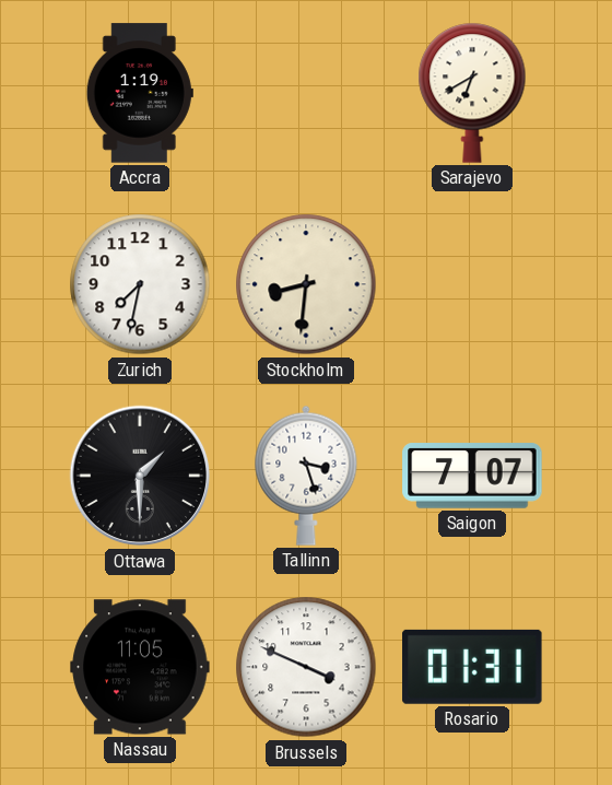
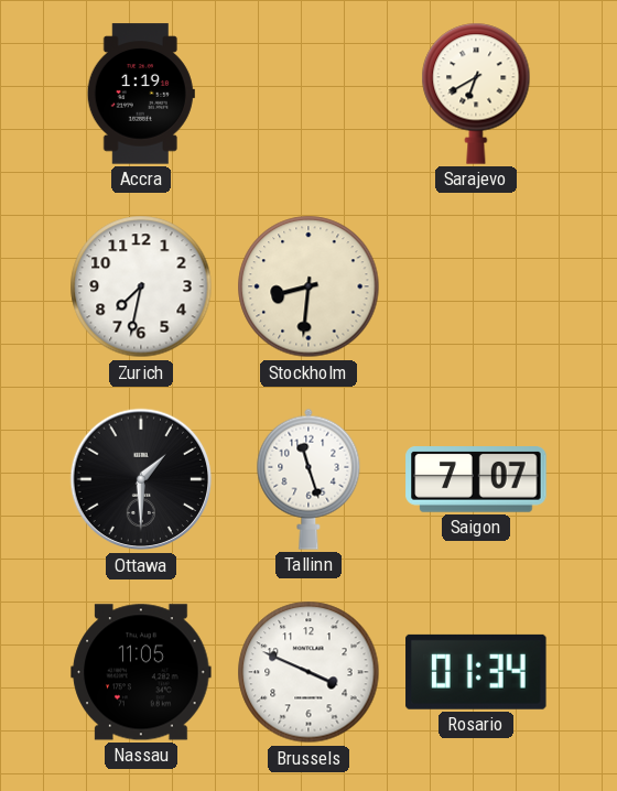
Tallinn: 3:27 -> 11:27
Rosario: 01:31 -> 01:34
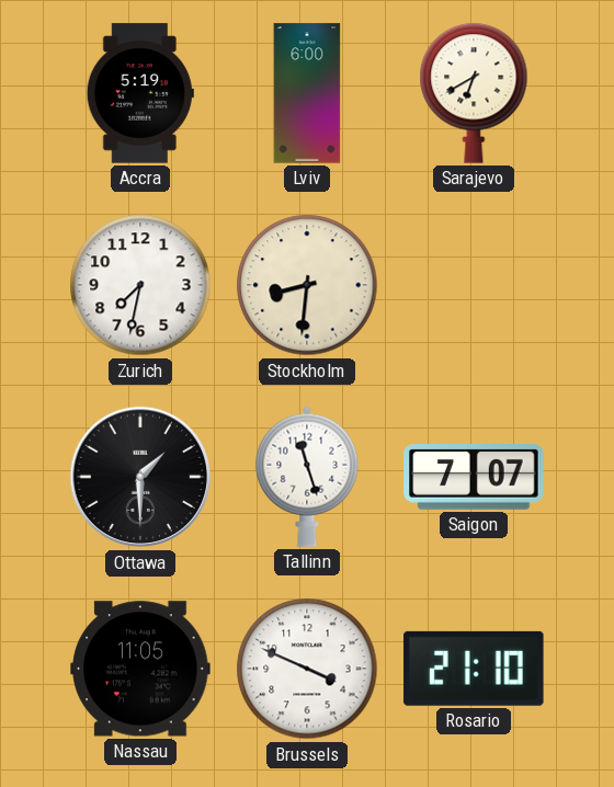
Accra: 1:19 -> 5:19
Lviv: none -> 6:00
Rosario: 01:34 -> 21:10
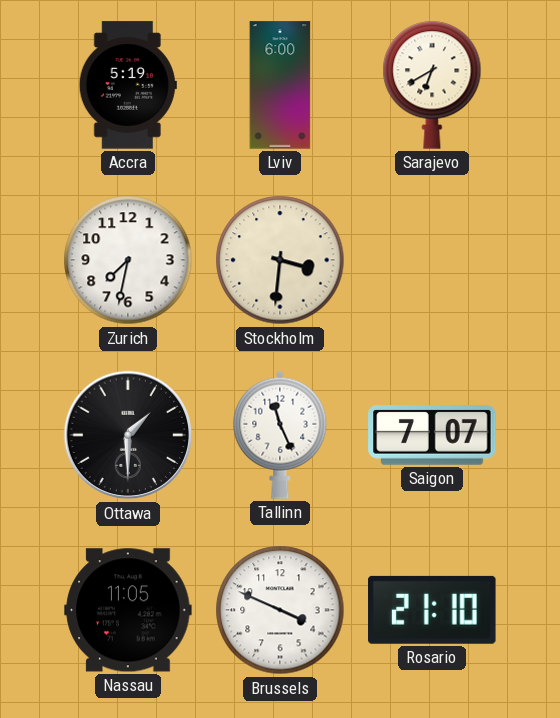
Stockholm: 8:31 -> 3:31
Tallinn: 11:27 -> 11:26
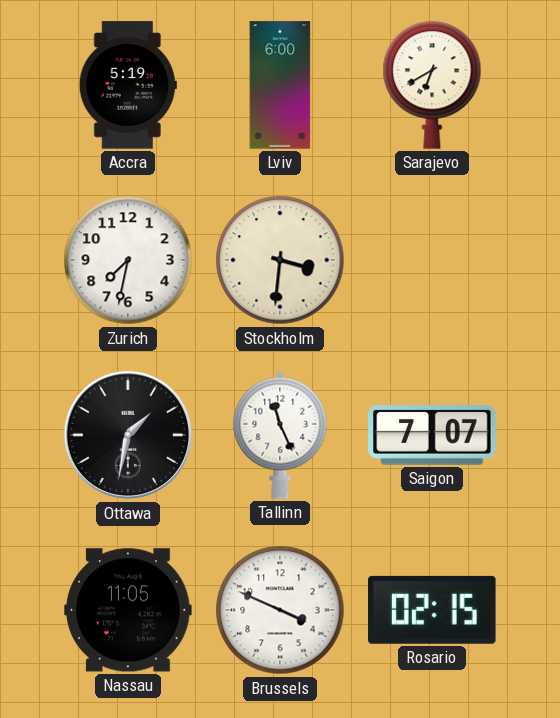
Ottawa: 1:30 -> 1:32
Rosario: 21:10 -> 02:15
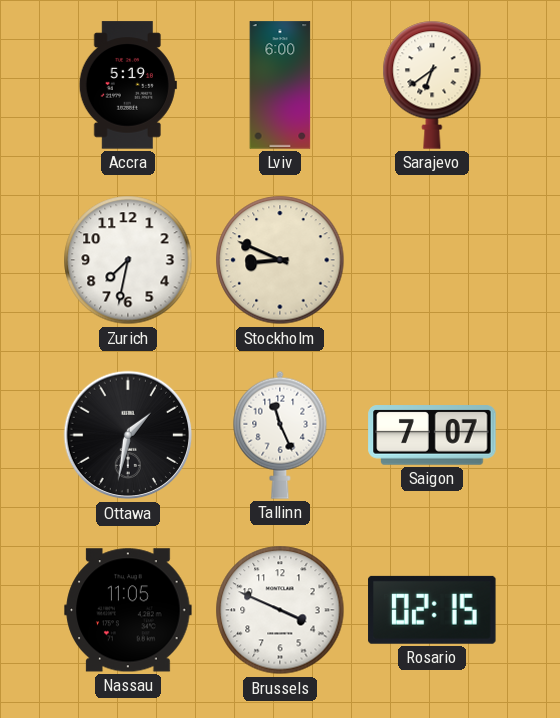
Sarajevo: 6:40 -> 6:39
Stockholm: 3:31 -> 8:49
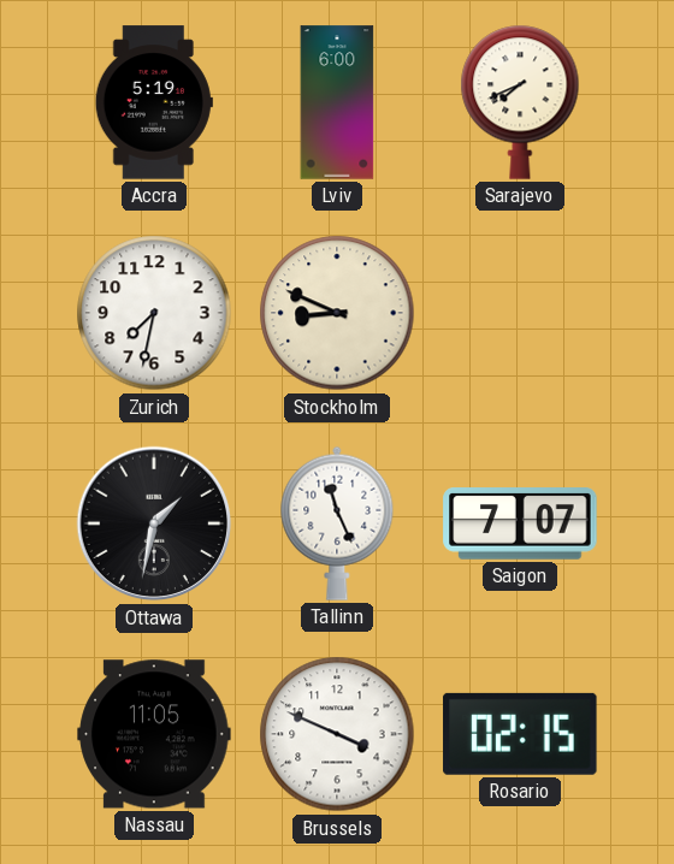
Sarajevo: 6:39 -> 7:41
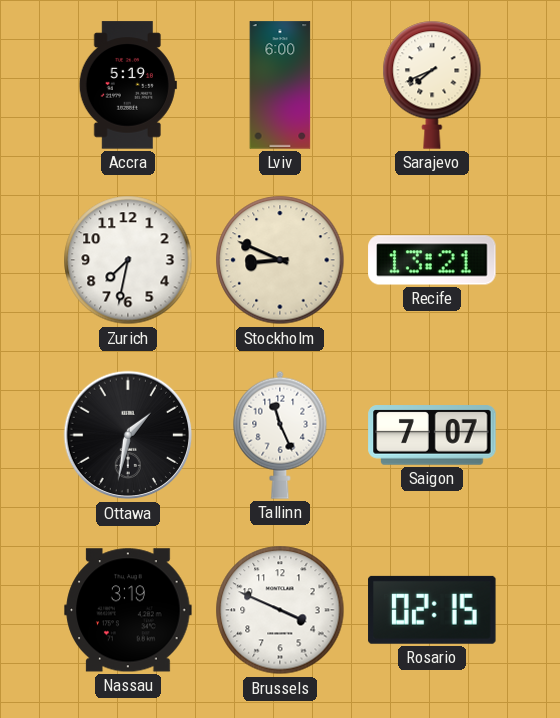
Recife: none -> 13:21
Nassau: 11:05 -> 3:19
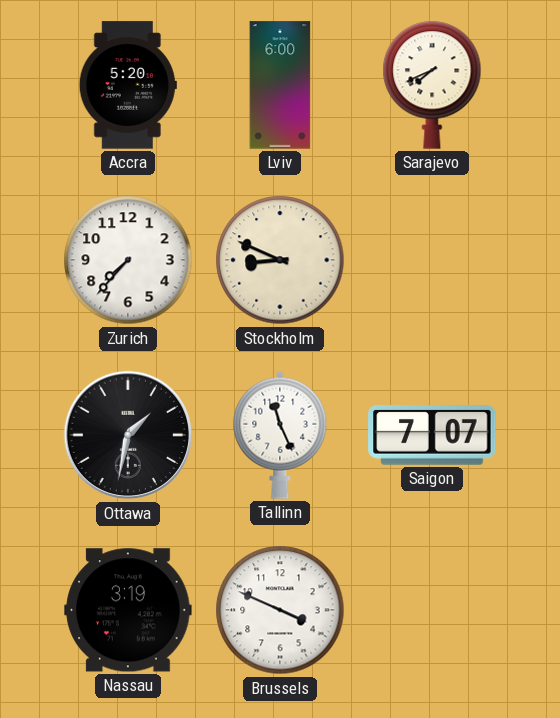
Accra: 5:19 -> 5:20
Zurich: 7:32 -> 7:37
Recife: 13:21 -> none
Rosario: 02:15 -> none
